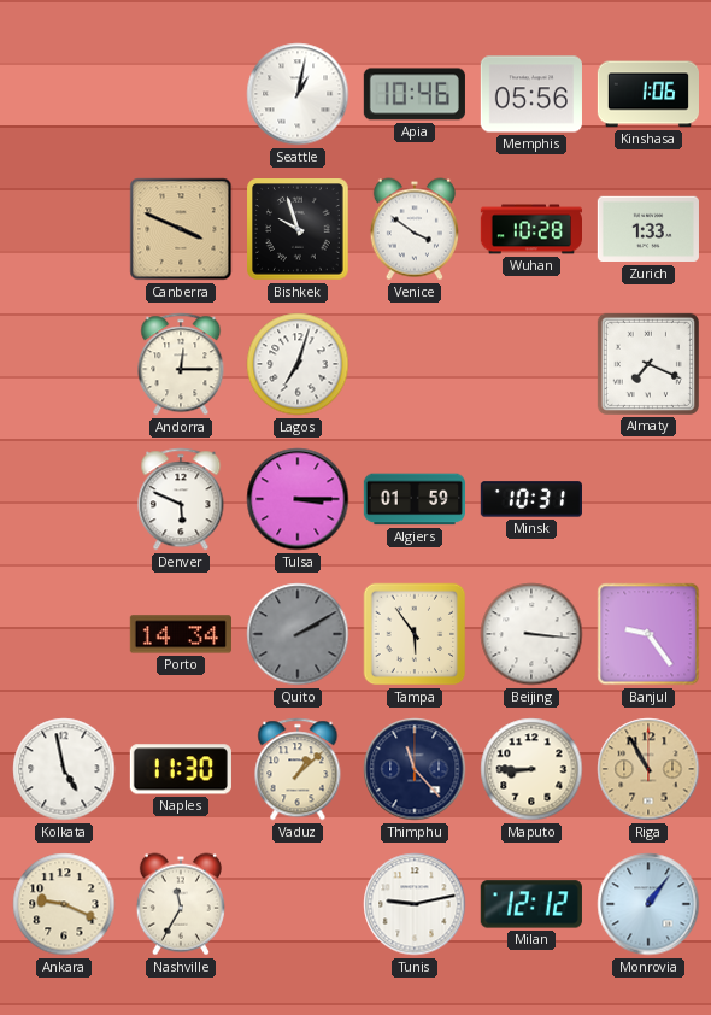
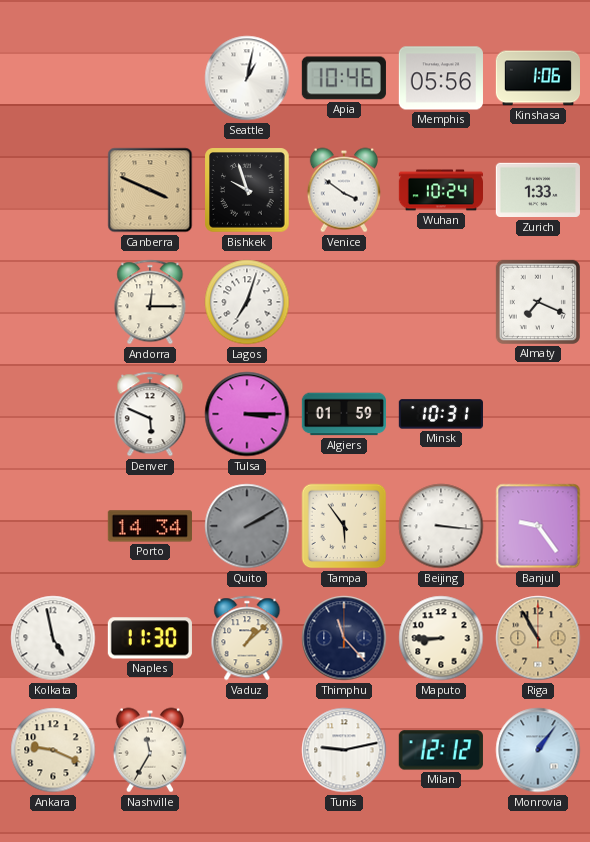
Wuhan: 10:28 -> 10:24
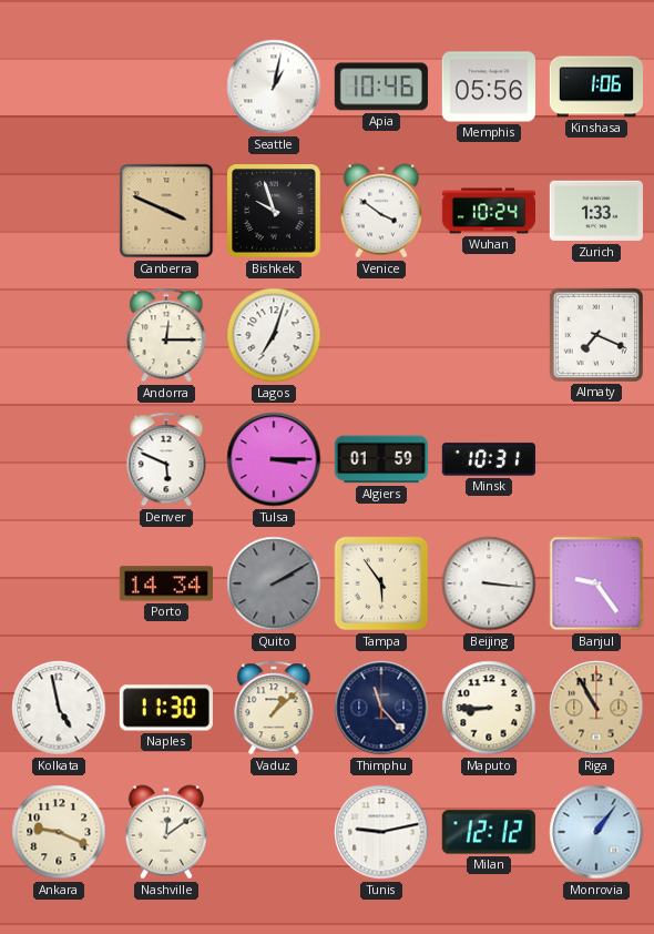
Nashville: 11:35 -> 12:09
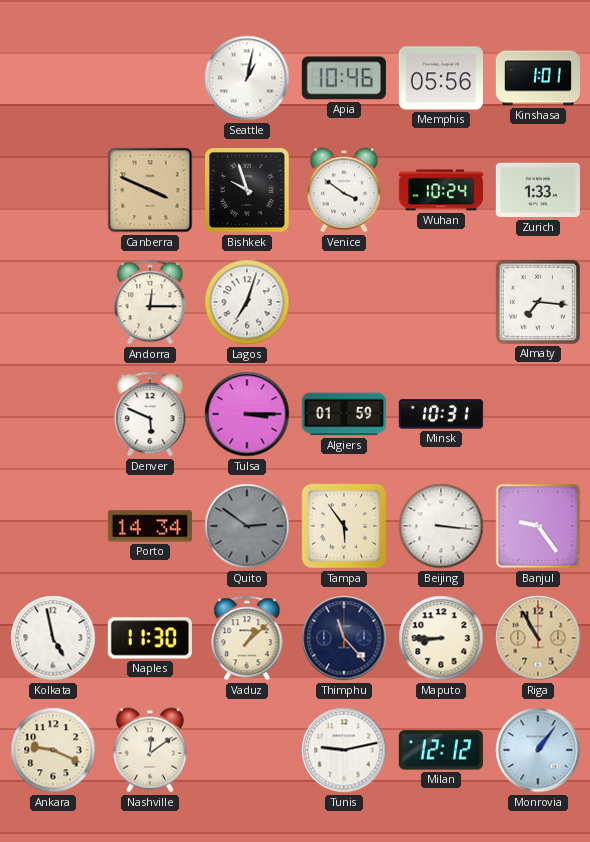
Kinshasa: 1:06 -> 1:01
Almaty: 7:19 -> 7:16
Quito: 2:10 -> 2:51
